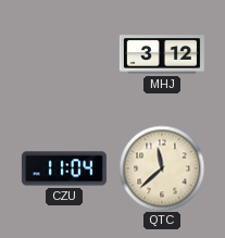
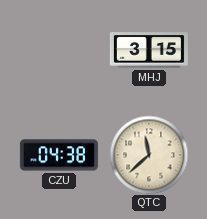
MHJ: 3:12 -> 3:15
CZU: 11:04 -> 04:38
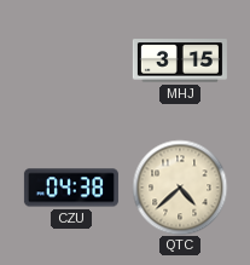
QTC: 11:38 -> 4:38
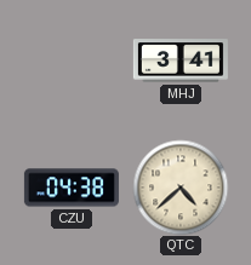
MHJ: 3:15 -> 3:41
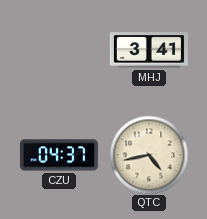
CZU: 04:38 -> 04:37
QTC: 4:38 -> 4:43
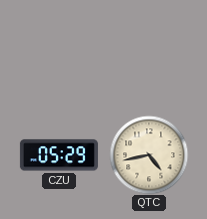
MHJ: 3:41 -> none
CZU: 04:37 -> 05:29
